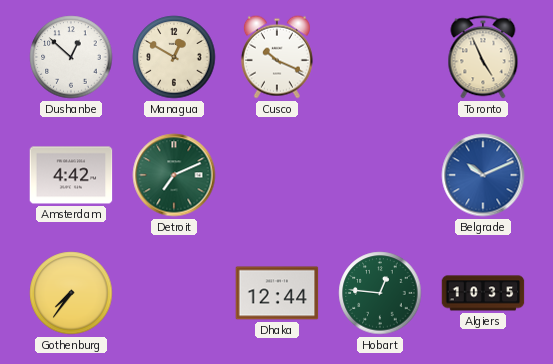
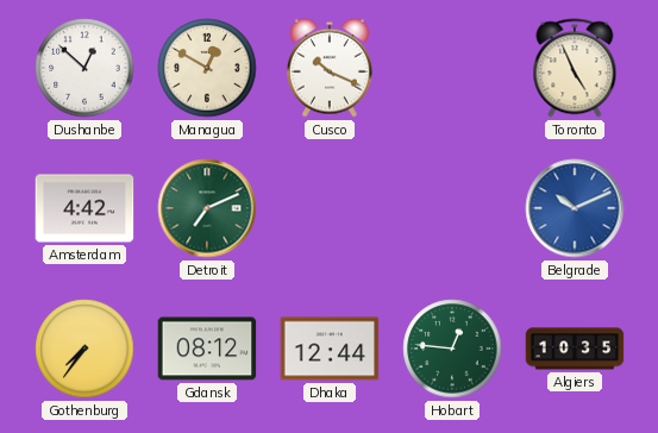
Gdansk: none -> 08:12
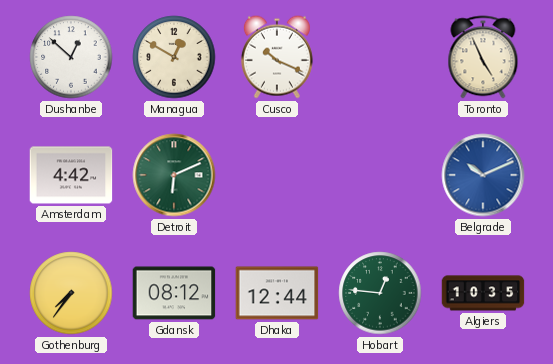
Detroit: 7:11 -> 6:11
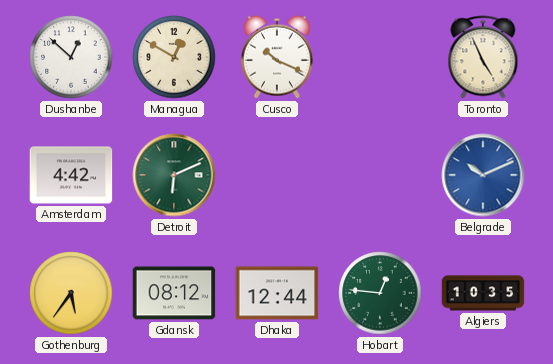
Gothenburg: 7:36 -> 5:36
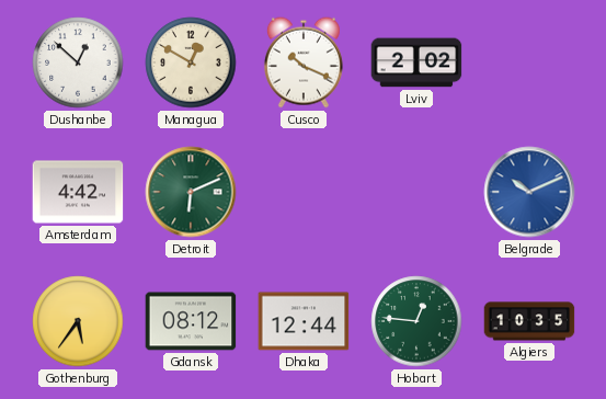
Lviv: none -> 2:02
Toronto: 4:56 -> none
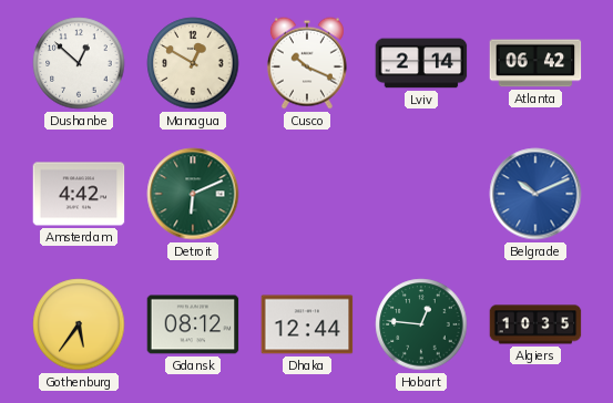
Lviv: 2:02 -> 2:14
Atlanta: none -> 06:42
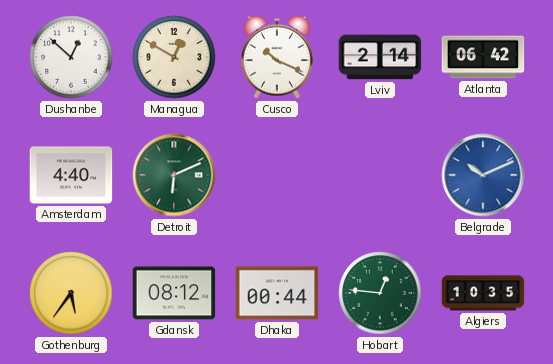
Amsterdam: 4:42 -> 4:40
Dhaka: 12:44 -> 00:44
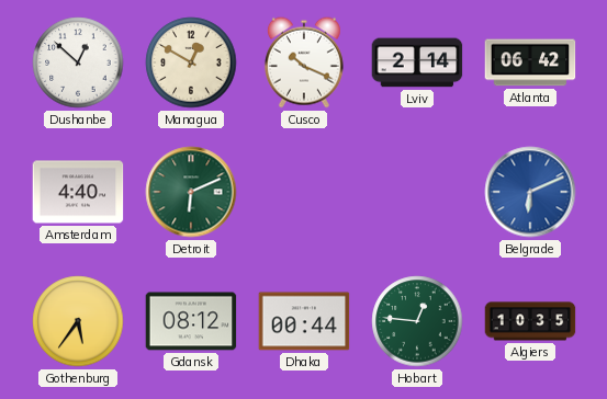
Belgrade: 10:11 -> 6:11
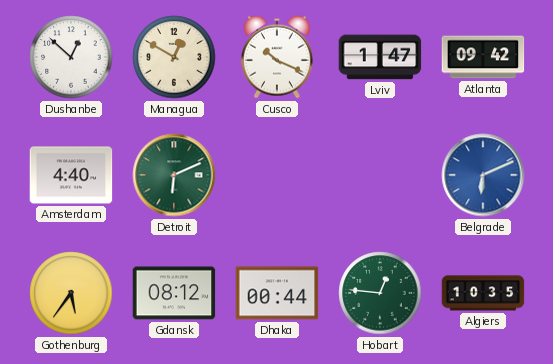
Lviv: 2:14 -> 1:47
Atlanta: 06:42 -> 09:42
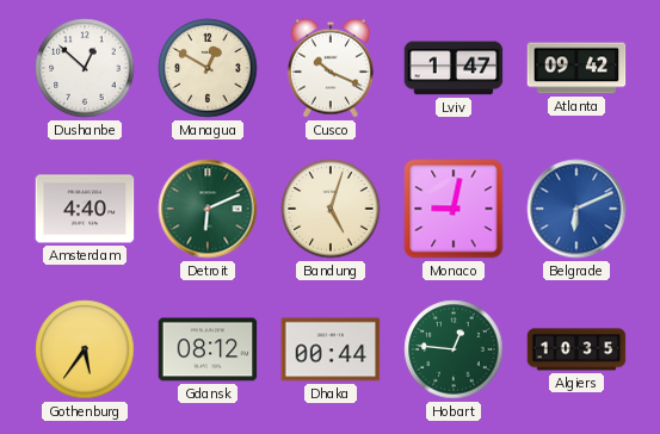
Bandung: none -> 5:03
Monaco: none -> 9:02
